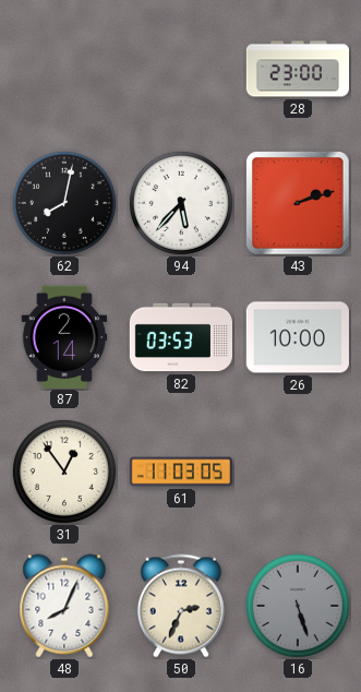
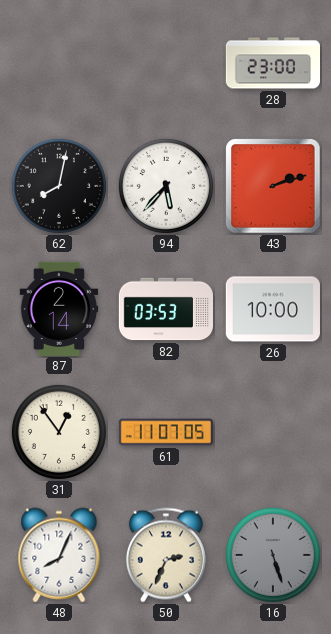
61: 11:03 -> 11:07
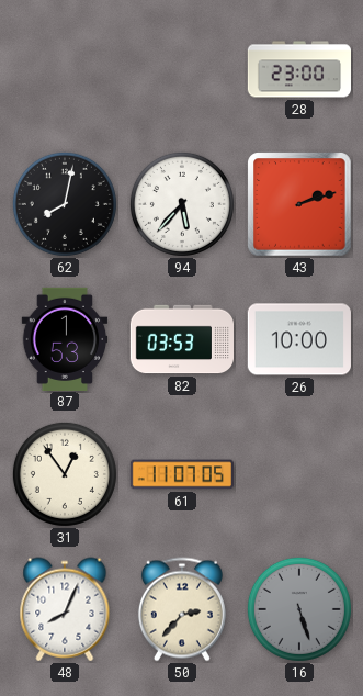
87: 2:14 -> 1:53
50: 2:34 -> 2:37
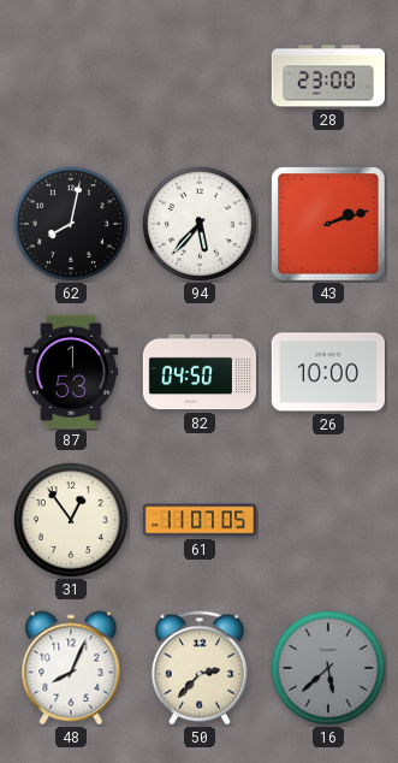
82: 03:53 -> 04:50
16: 5:27 -> 5:38
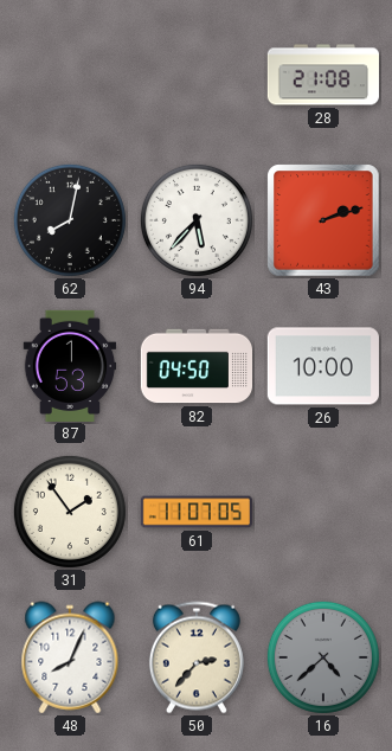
28: 23:00 -> 21:08
31: 12:54 -> 1:54
16: 5:38 -> 4:38
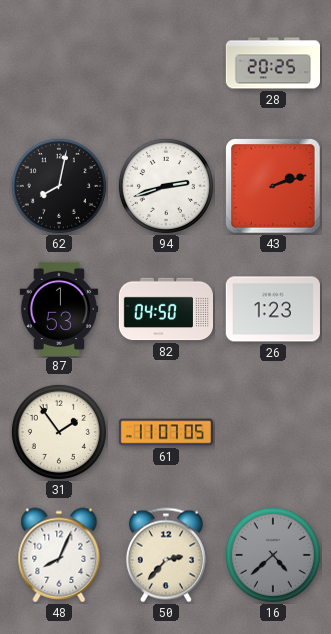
28: 21:08 -> 20:25
94: 5:37 -> 2:42
26: 10:00 -> 1:23
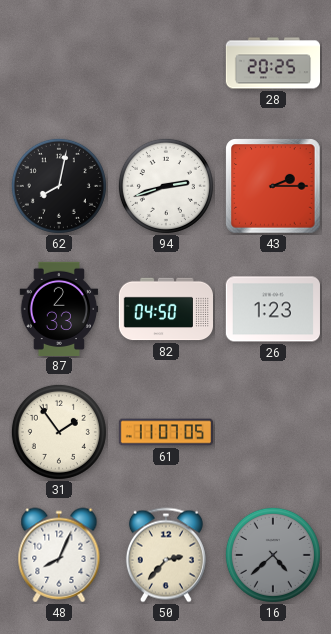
43: 2:12 -> 2:15
87: 1:53 -> 2:33
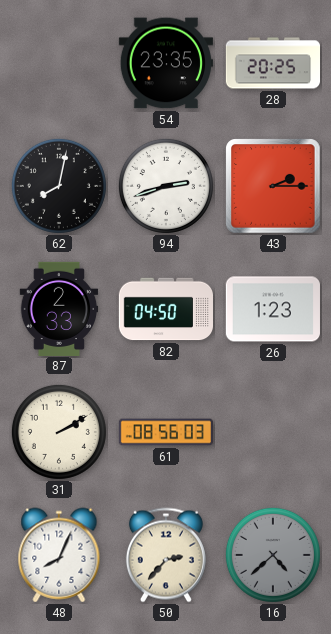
54: none -> 23:35
31: 1:54 -> 2:10
61: 11:07 -> 08:56
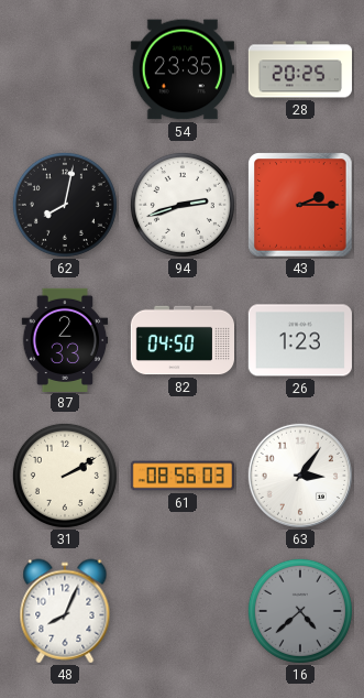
63: none -> 3:06
50: 2:37 -> none
